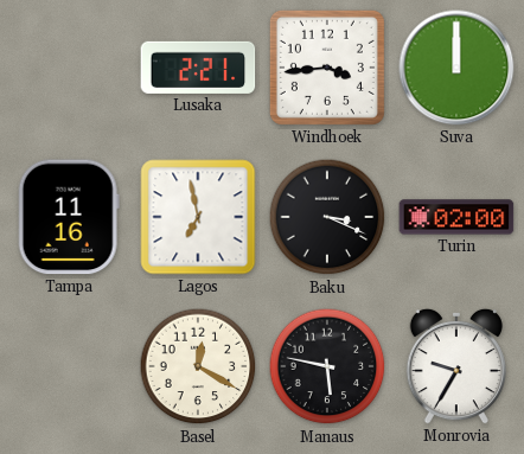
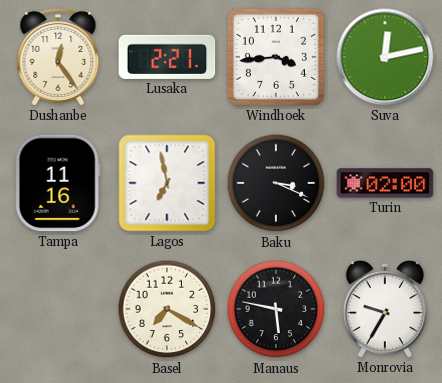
Dushanbe: none -> 12:24
Suva: 12:00 -> 12:13
Basel: 12:20 -> 7:20
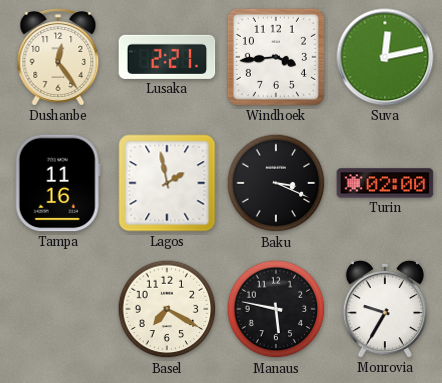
Lagos: 6:58 -> 1:58
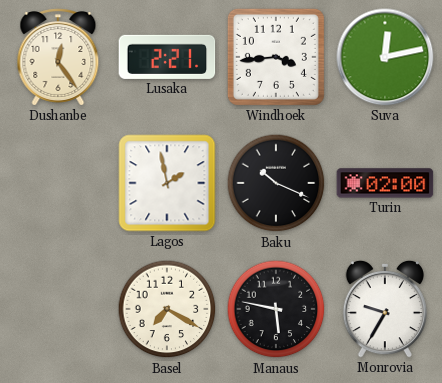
Tampa: 11:16 -> none
Baku: 3:19 -> 10:19
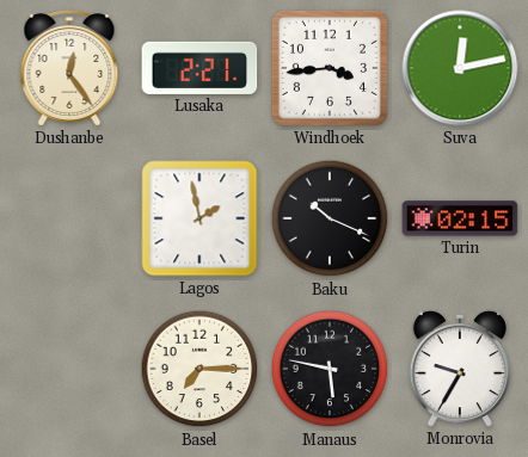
Turin: 02:00 -> 02:15
Basel: 7:20 -> 7:15
